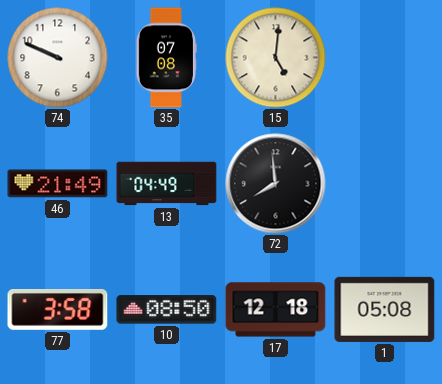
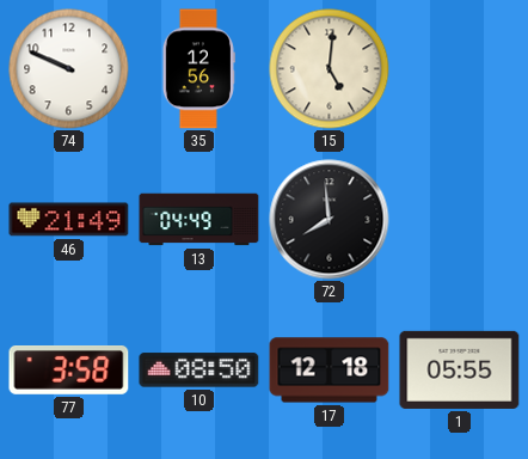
35: 07:08 -> 12:56
1: 05:08 -> 05:55
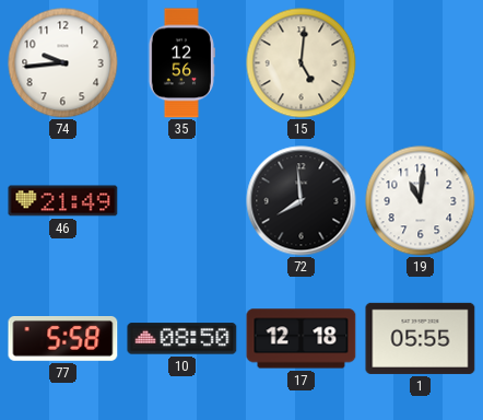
74: 9:49 -> 9:44
13: 04:49 -> none
19: none -> 11:01
77: 3:58 -> 5:58
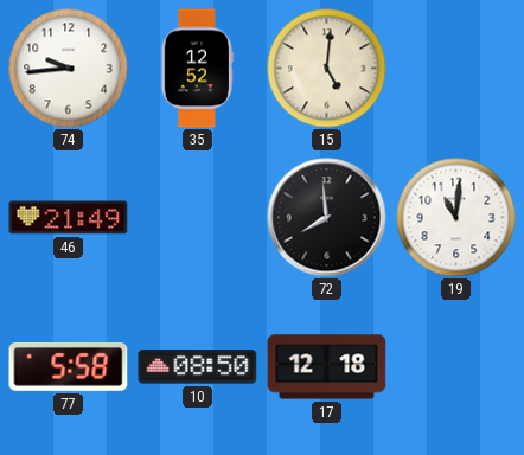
35: 12:56 -> 12:52
1: 05:55 -> none
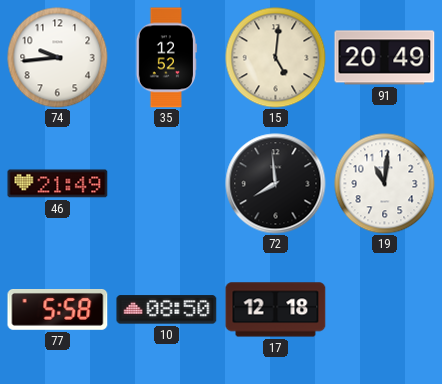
91: none -> 20:49
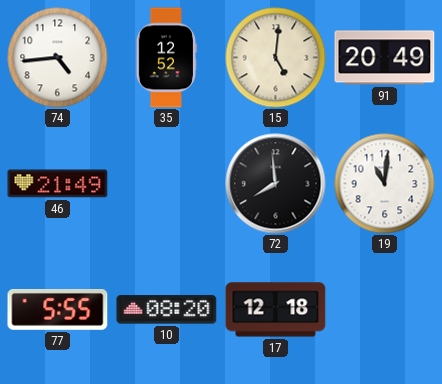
74: 9:44 -> 4:44
77: 5:58 -> 5:55
10: 08:50 -> 08:20
